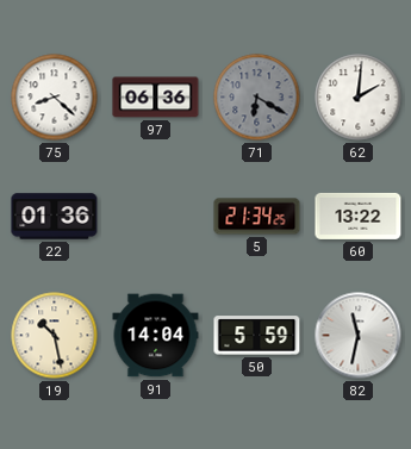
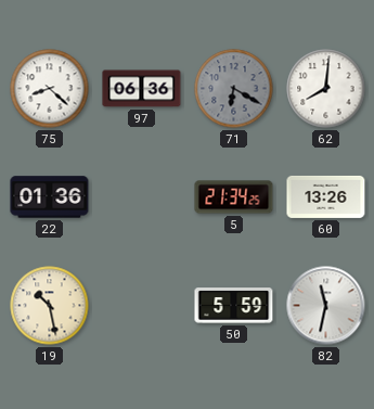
62: 2:01 -> 8:01
60: 13:22 -> 13:26
91: 14:04 -> none
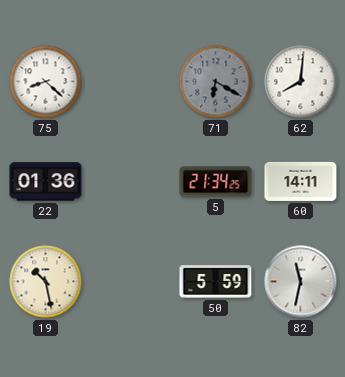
97: 06:36 -> none
60: 13:26 -> 14:11
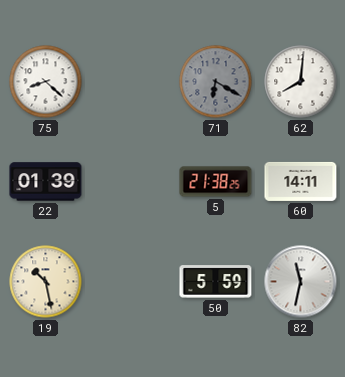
22: 01:36 -> 01:39
5: 21:34 -> 21:38
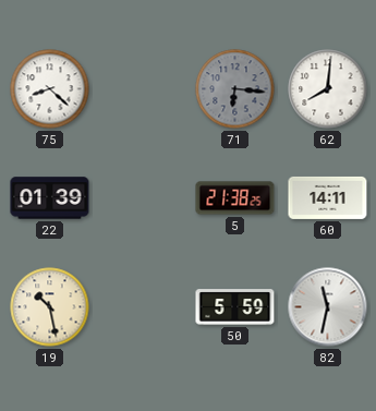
71: 6:20 -> 6:16
